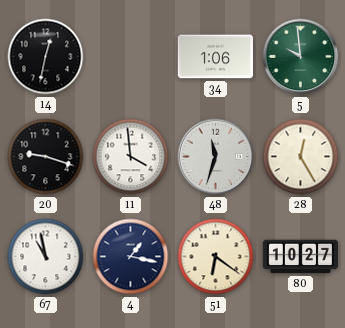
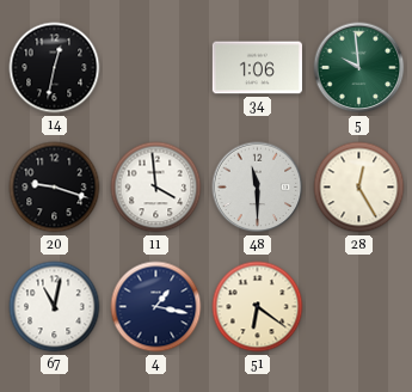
48: 11:33 -> 11:30
67: 10:58 -> 11:02
80: 10:27 -> none
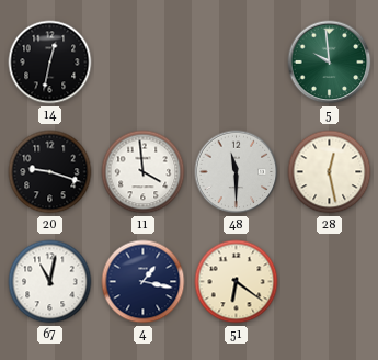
34: 1:06 -> none
28: 12:25 -> 12:28
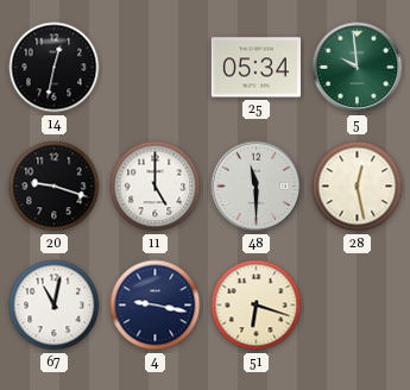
25: none -> 05:34
11: 3:59 -> 5:00
4: 1:17 -> 9:17
51: 6:21 -> 6:18
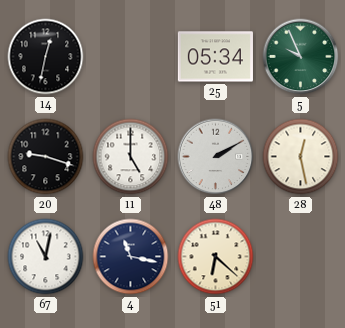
5: 9:59 -> 9:56
48: 11:30 -> 2:10
4: 9:17 -> 11:17
51: 6:18 -> 6:22
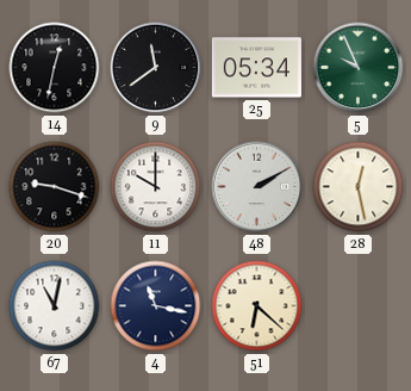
9: none -> 11:39
11: 5:00 -> 10:00
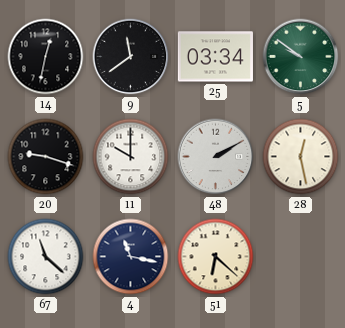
25: 05:34 -> 03:34
5: 9:56 -> 9:51
67: 11:02 -> 11:22
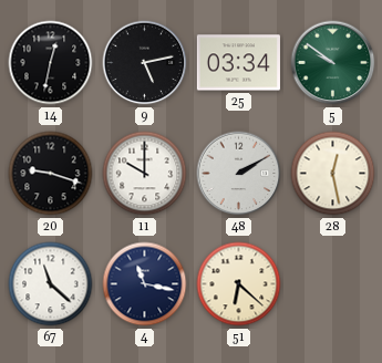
9: 11:39 -> 5:13
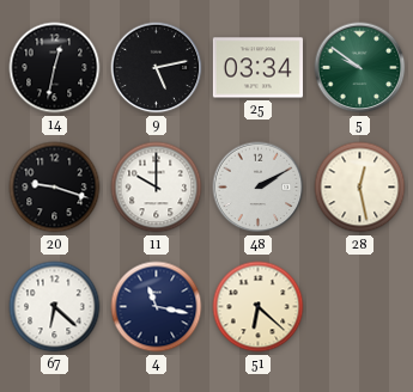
67: 11:22 -> 6:22
